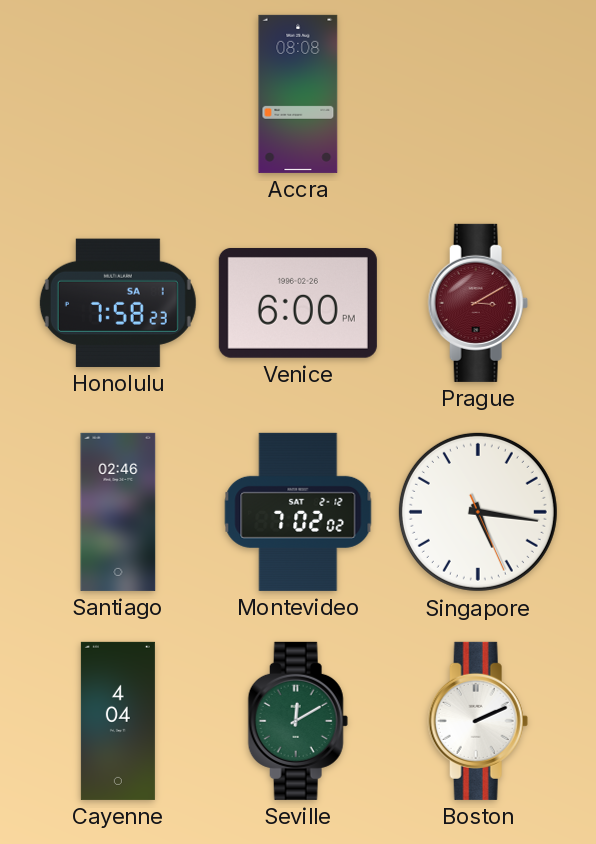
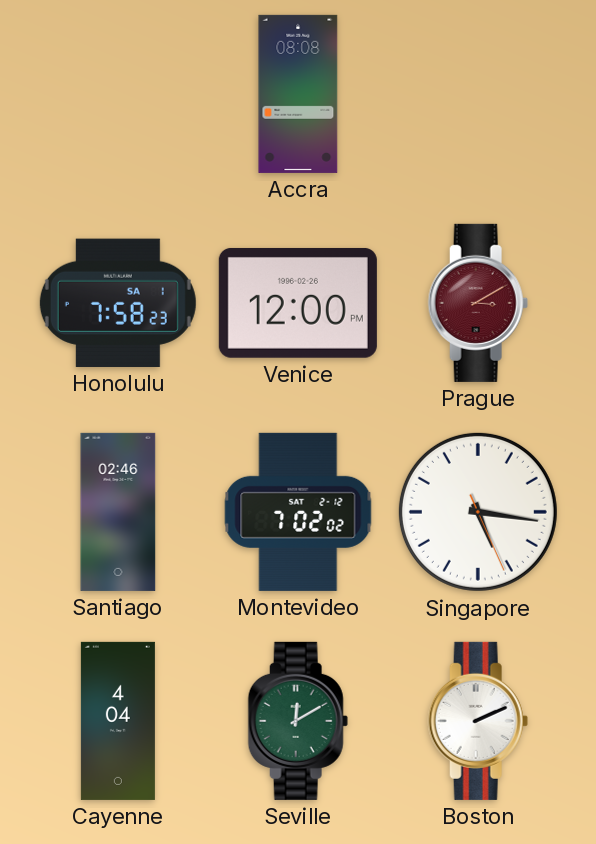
Venice: 6:00 -> 12:00
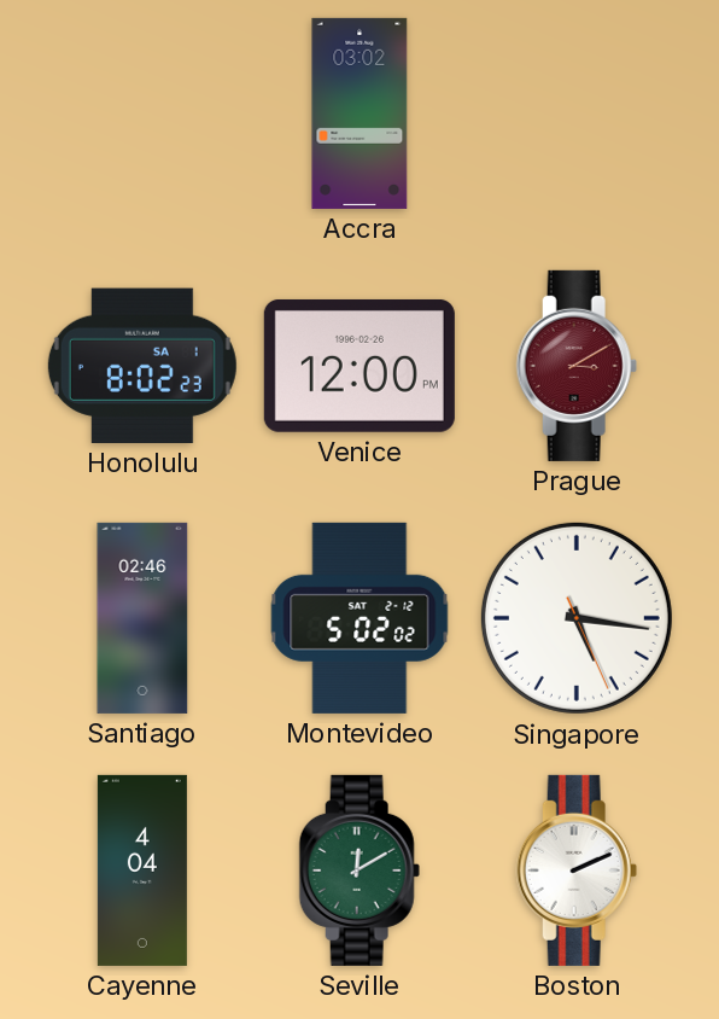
Accra: 08:08 -> 03:02
Honolulu: 7:58 -> 8:02
Montevideo: 7:02 -> 5:02
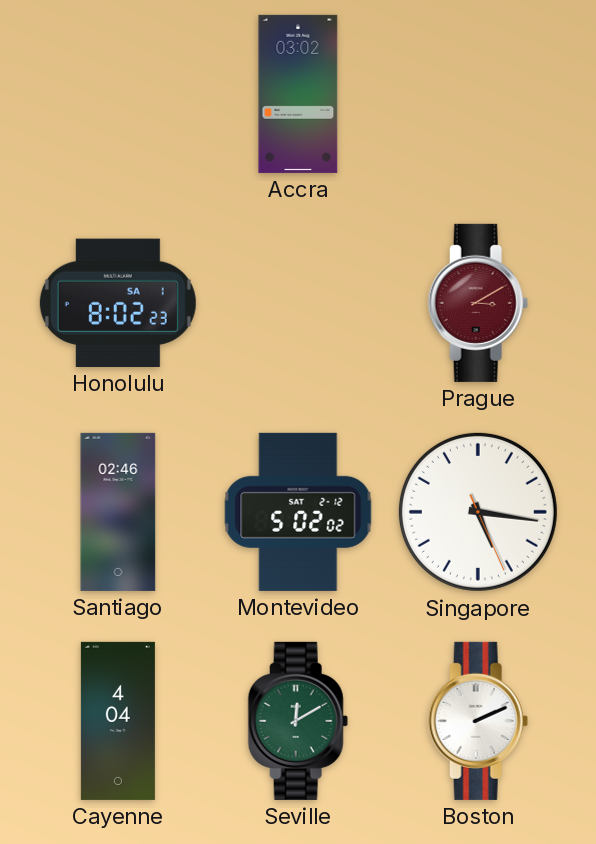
Venice: 12:00 -> none
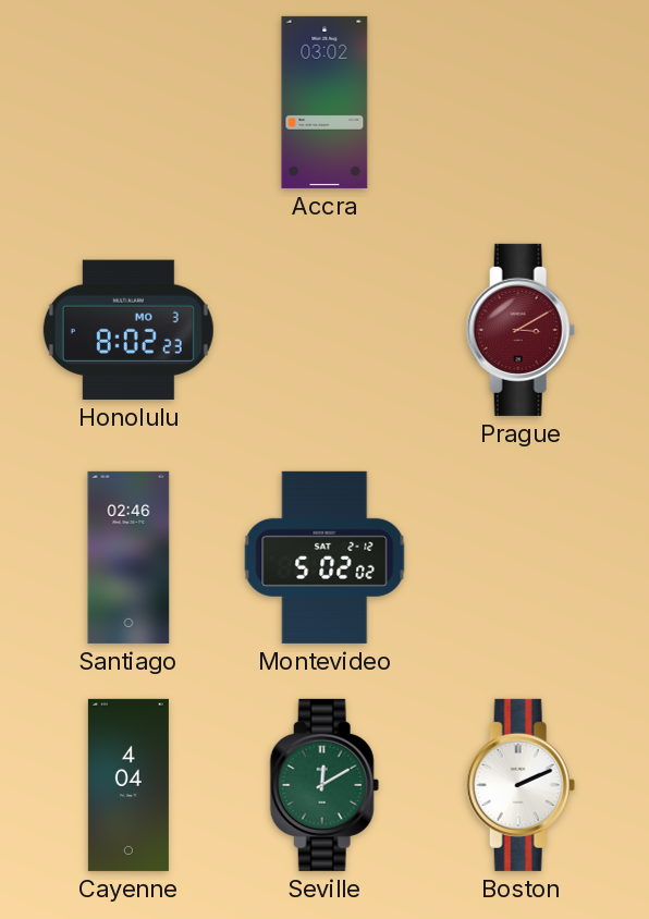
Honolulu date: SA 1 -> MO 3
Singapore: 5:16 -> none
